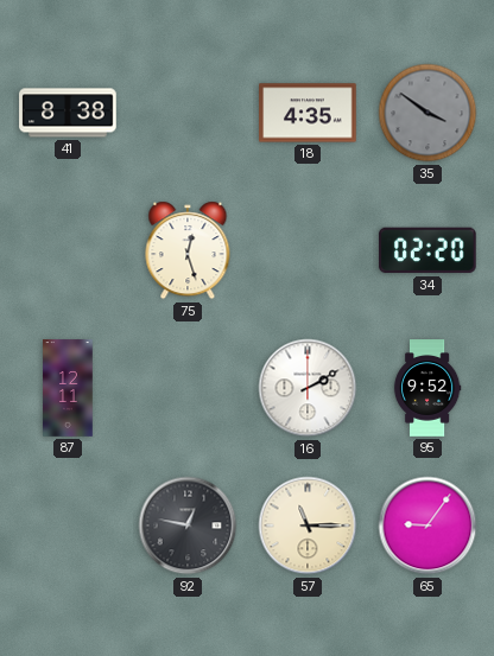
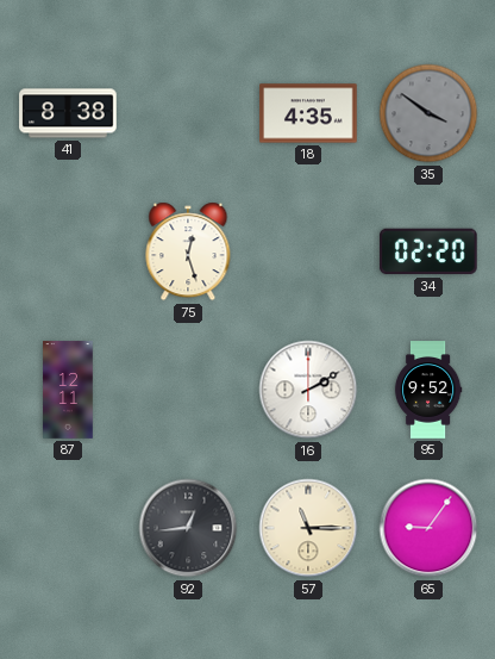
92: 12:47 -> 12:44
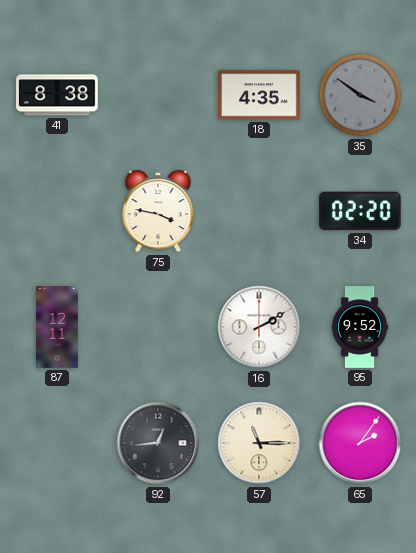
75: 12:27 -> 3:47
65: 9:06 -> 2:06
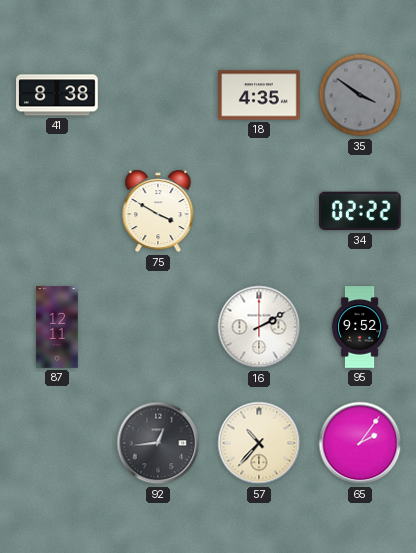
75: 3:47 -> 3:50
34: 02:20 -> 02:22
57: 11:15 -> 10:37
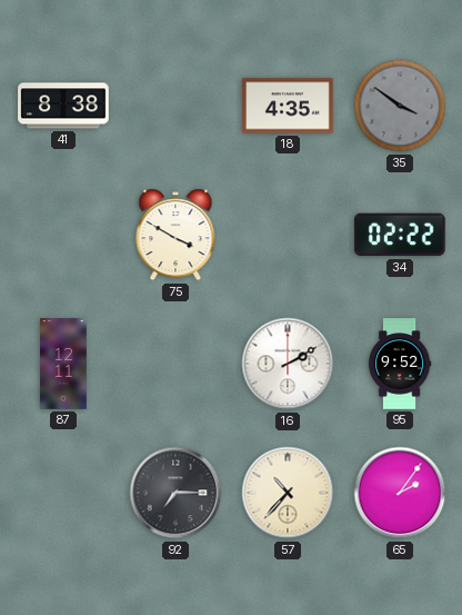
92: 12:44 -> 7:15
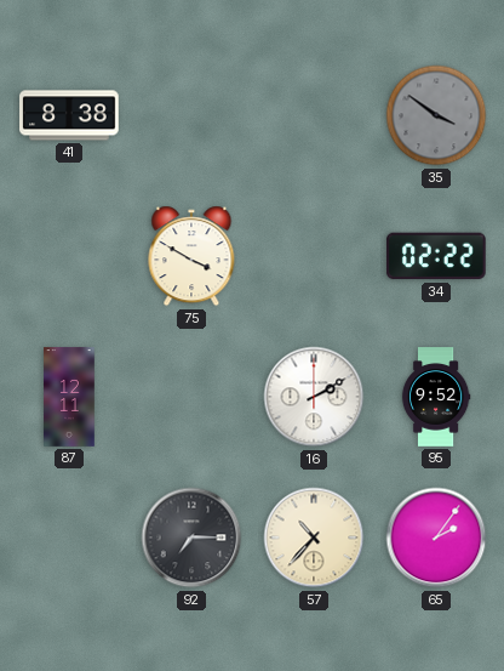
18: 4:35 -> none
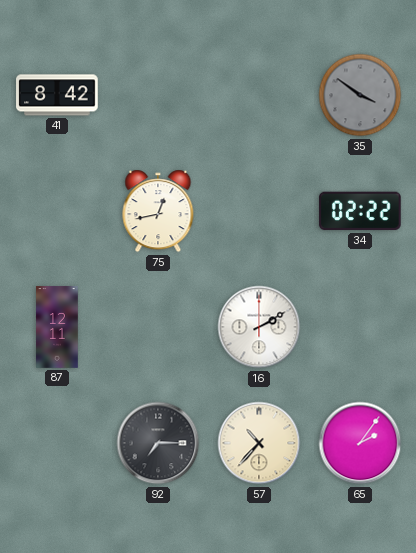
41: 8:38 -> 8:42
75: 3:50 -> 12:43
95: 9:52 -> none
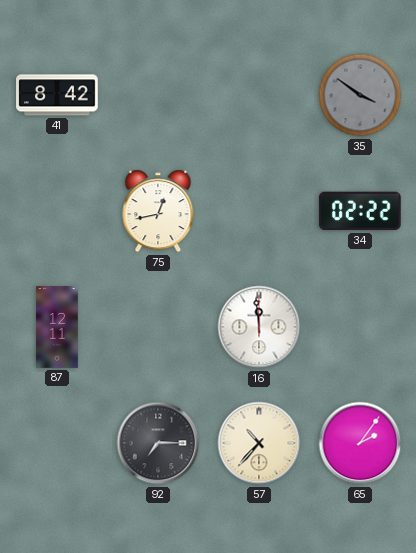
16: 2:10 -> 11:59
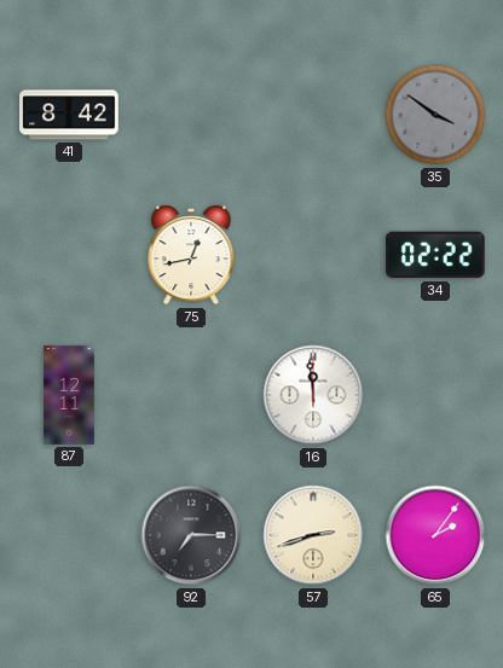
57: 10:37 -> 2:42
